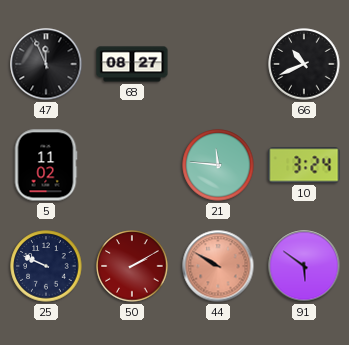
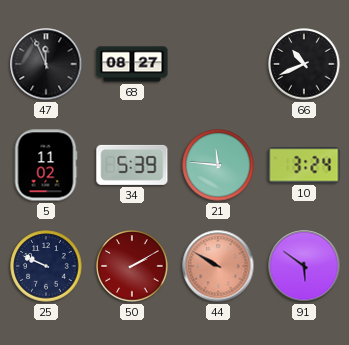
34: none -> 5:39
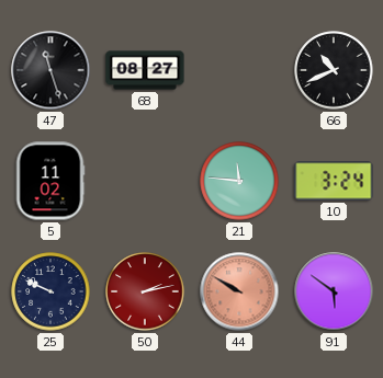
47: 11:56 -> 11:27
34: 5:39 -> none
50: 2:10 -> 2:13
